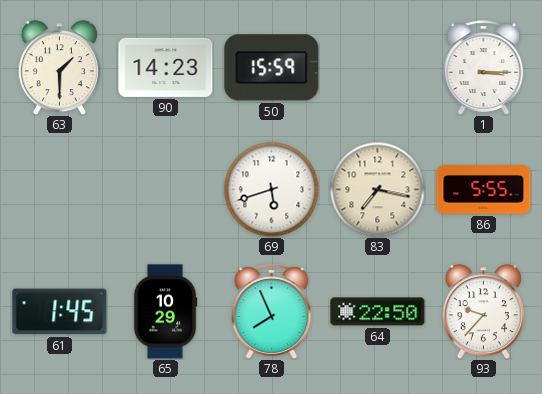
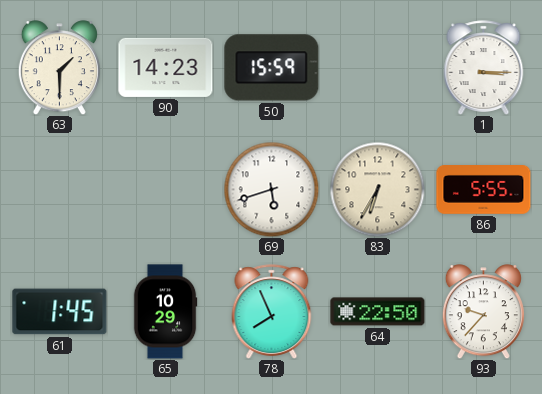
83: 7:17 -> 6:35
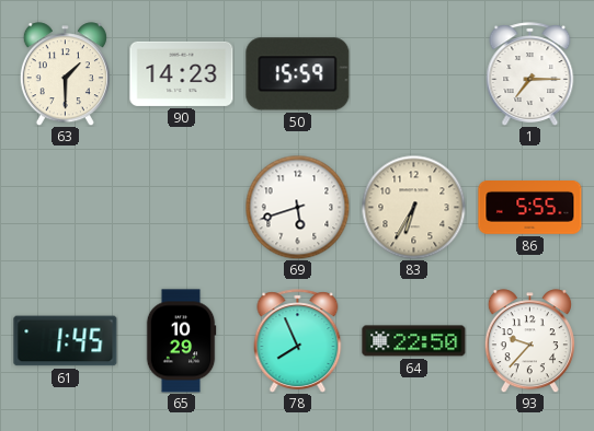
1: 3:15 -> 7:15
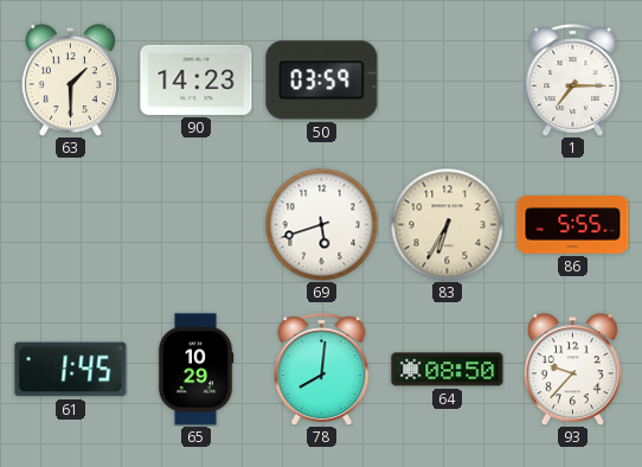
50: 15:59 -> 03:59
78: 7:56 -> 8:01
64: 22:50 -> 08:50
